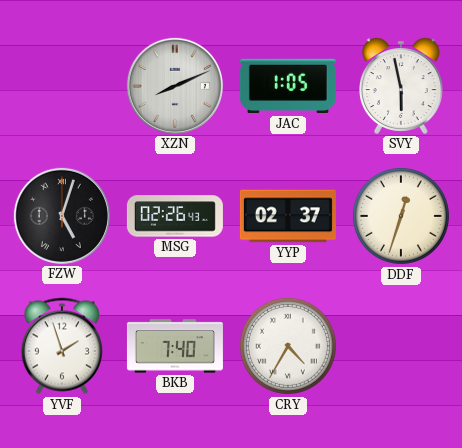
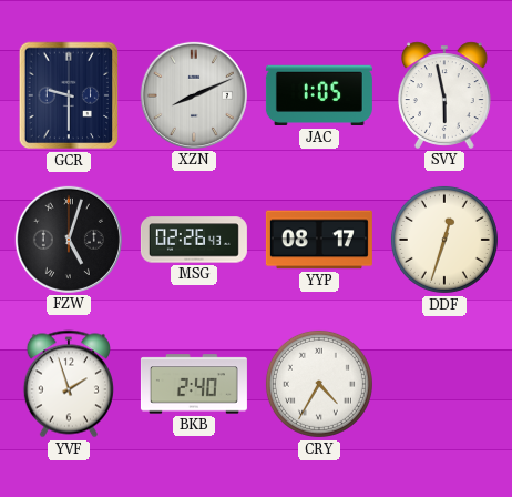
GCR: none -> 9:30
YYP: 02:37 -> 08:17
BKB: 7:40 -> 2:40
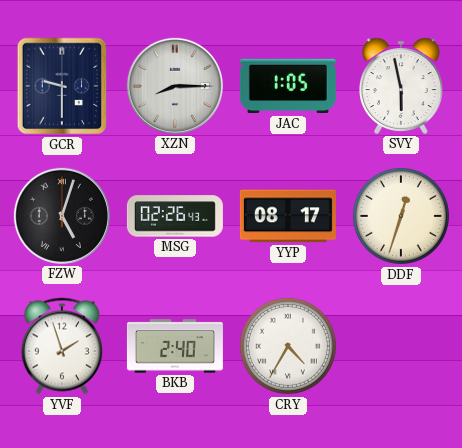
XZN: 8:11 -> 8:15
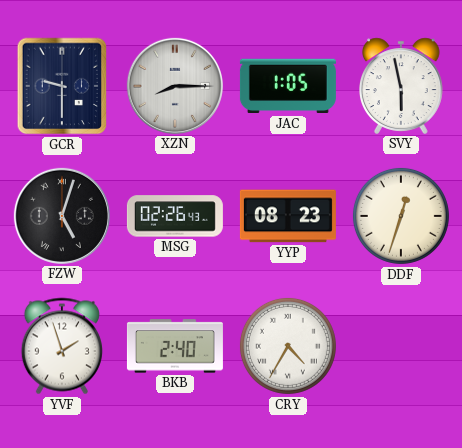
YYP: 08:17 -> 08:23
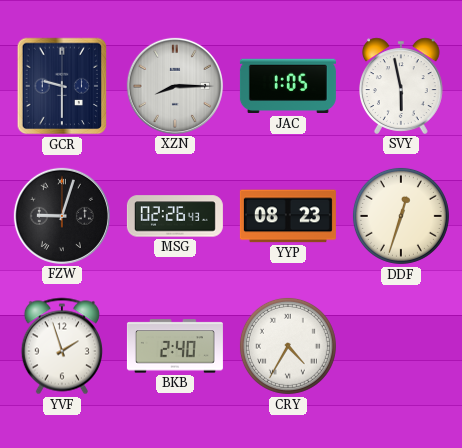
FZW: 5:03 -> 9:03
